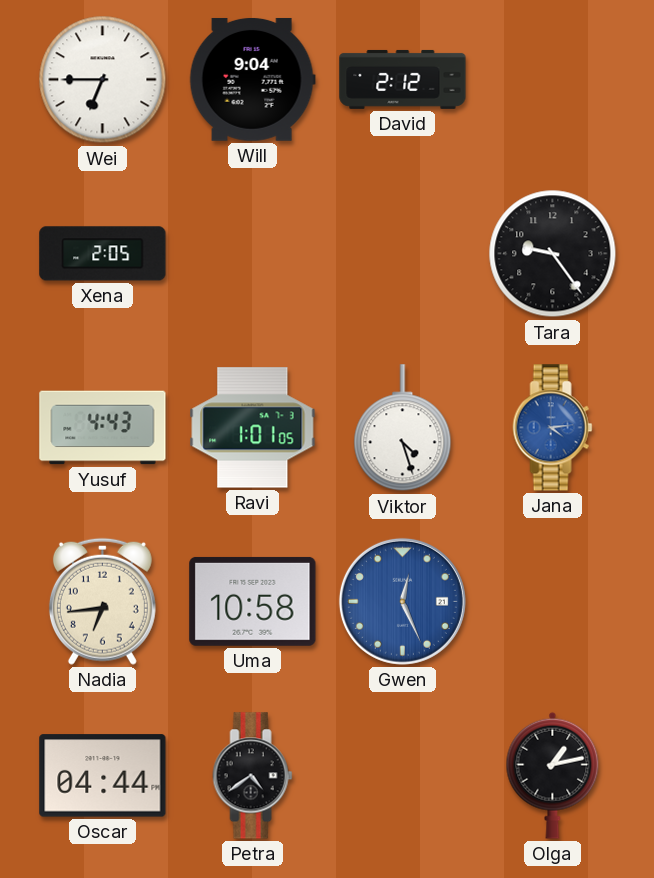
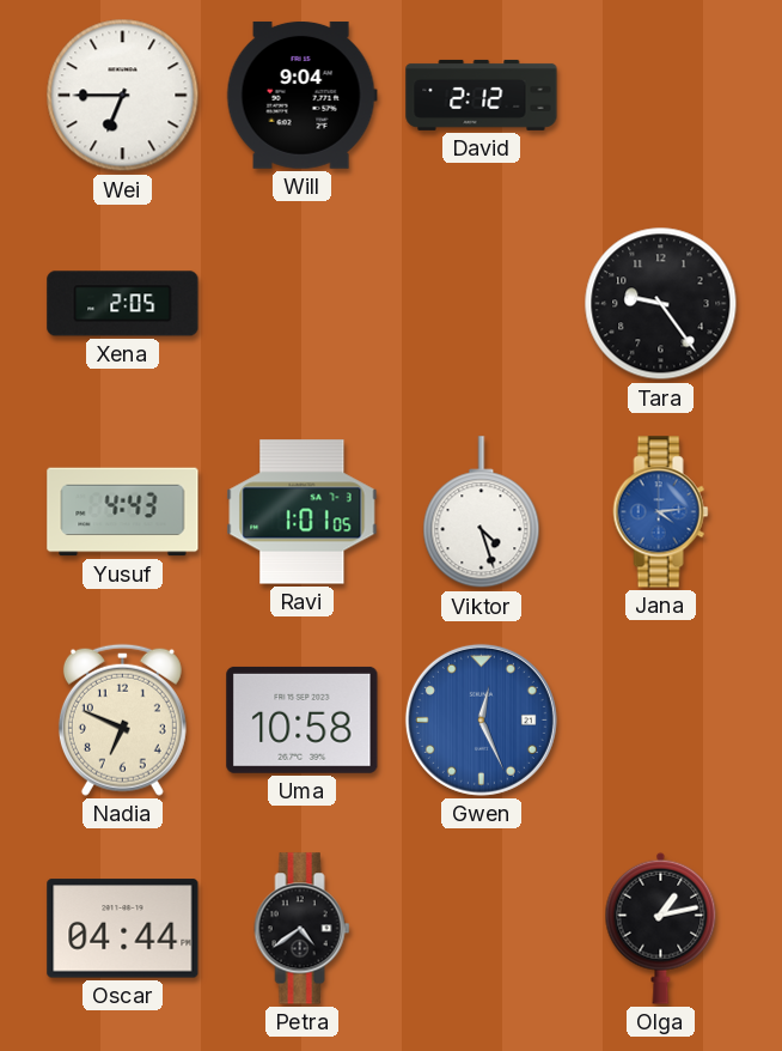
Nadia: 6:44 -> 6:49
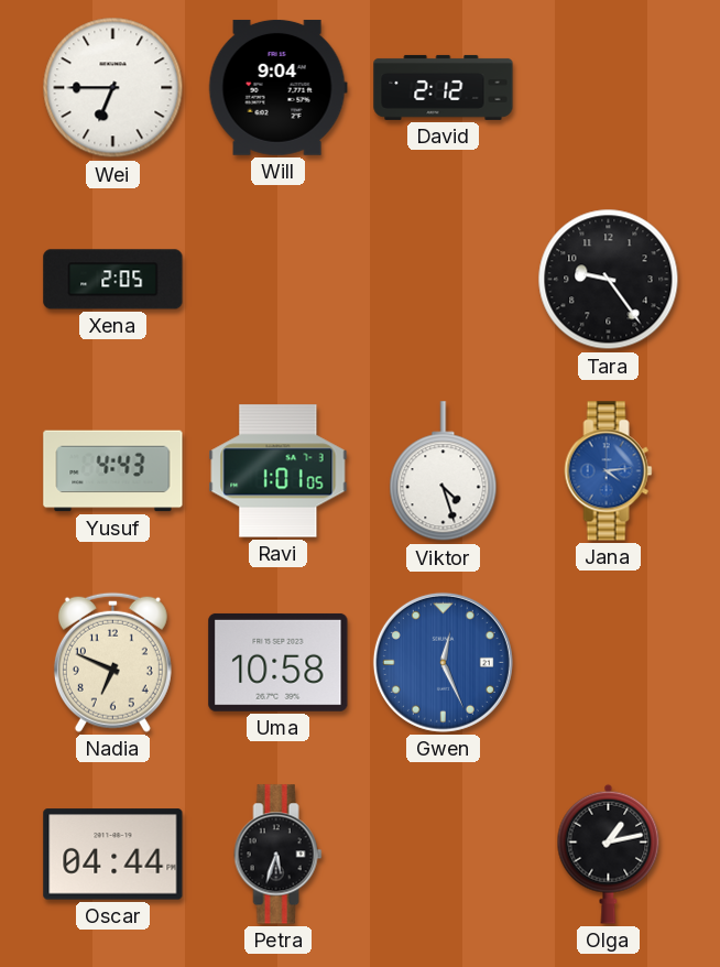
Petra: 4:39 -> 5:33
